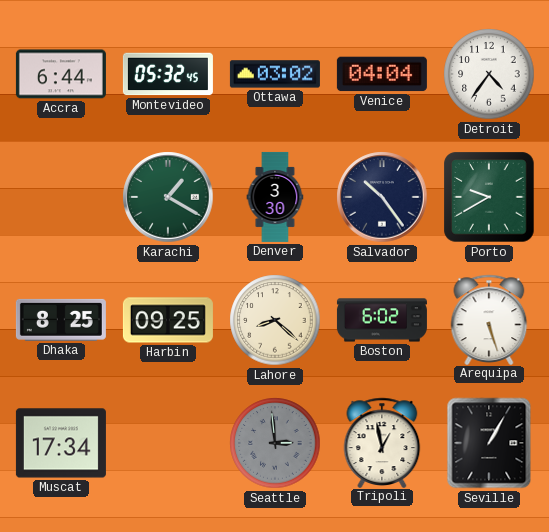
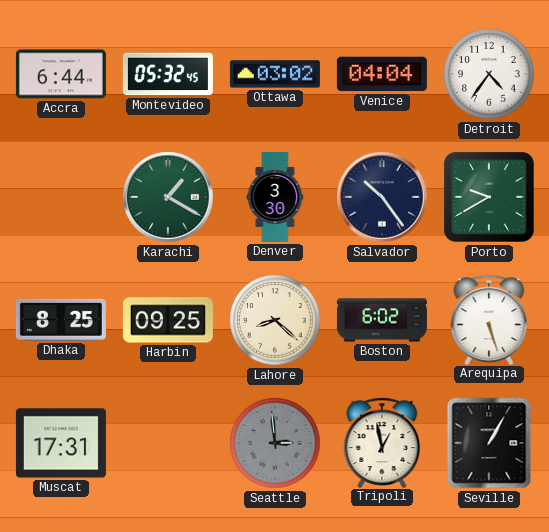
Muscat: 17:34 -> 17:31
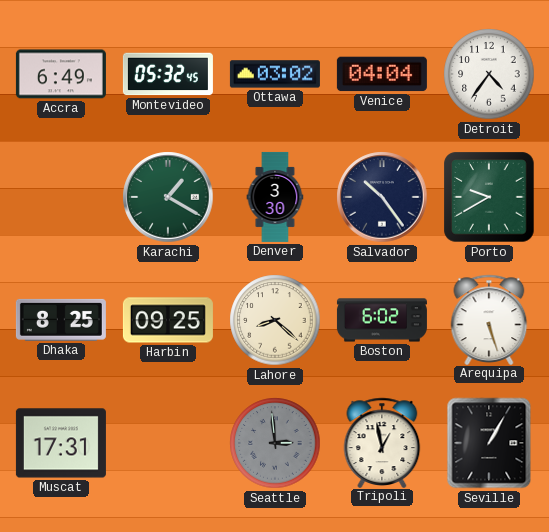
Accra: 6:44 -> 6:49
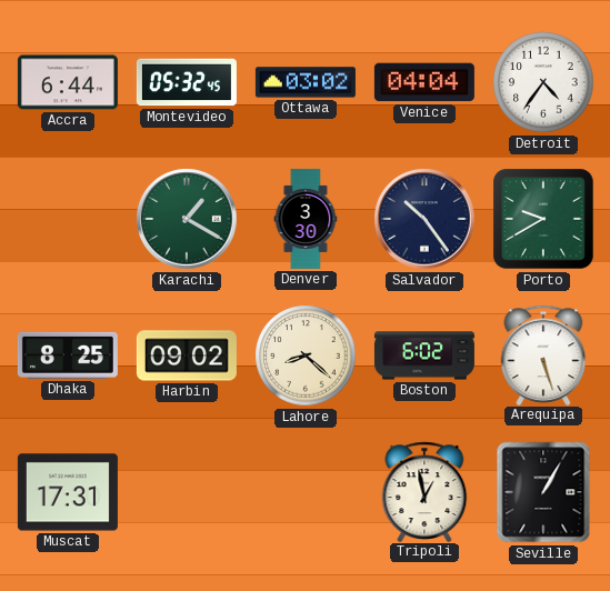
Accra: 6:49 -> 6:44
Harbin: 09:25 -> 09:02
Seattle: 2:59 -> none
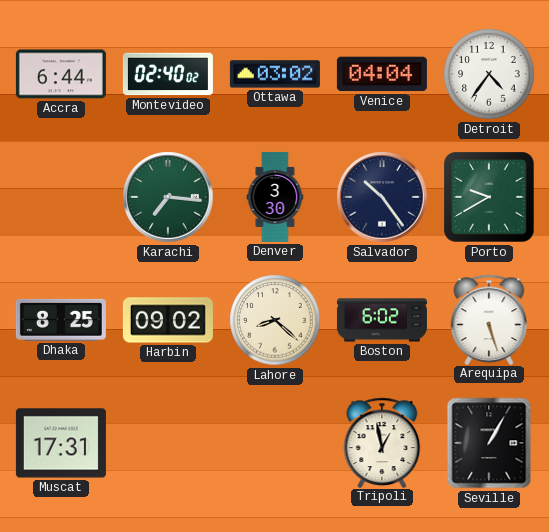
Montevideo: 05:32 -> 02:40
Karachi: 1:20 -> 7:16
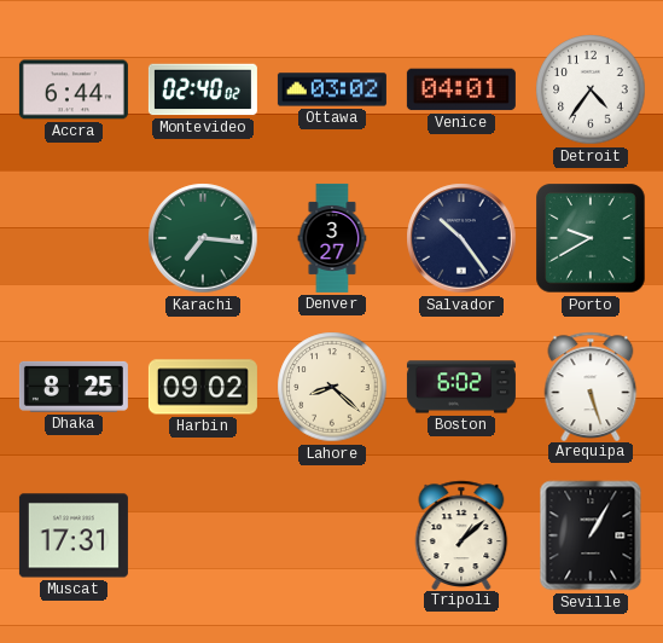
Venice: 04:04 -> 04:01
Denver: 3:30 -> 3:27
Tripoli: 12:58 -> 1:08
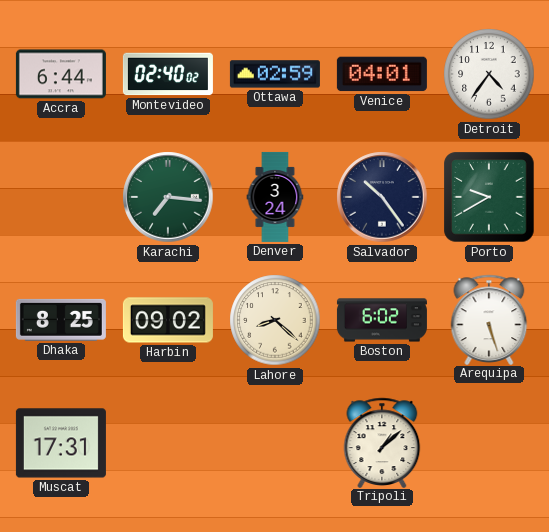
Ottawa: 03:02 -> 02:59
Denver: 3:27 -> 3:24
Seville: 1:05 -> none
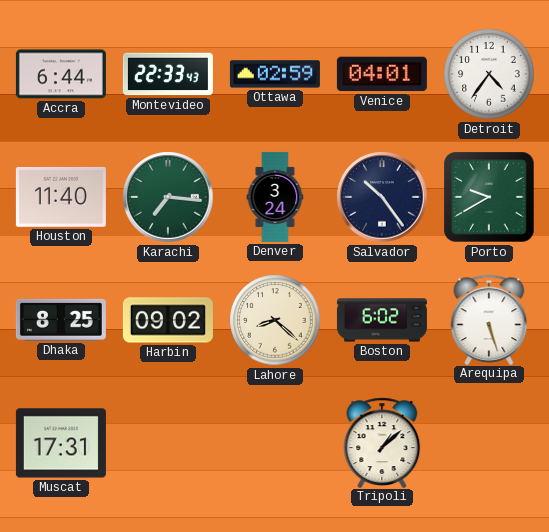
Montevideo: 02:40 -> 22:33
Houston: none -> 11:40
